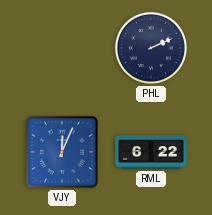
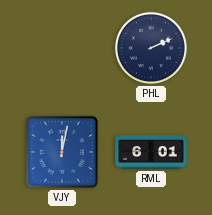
VJY: 12:04 -> 12:02
RML: 6:22 -> 6:01
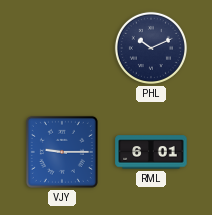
PHL: 2:11 -> 10:11
VJY: 12:02 -> 9:15
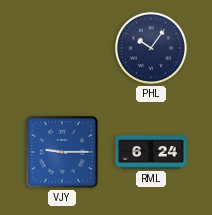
PHL: 10:11 -> 10:06
RML: 6:01 -> 6:24
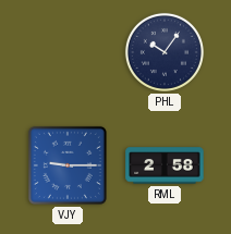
RML: 6:24 -> 2:58
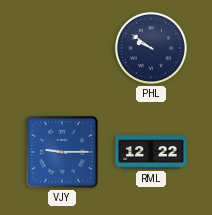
PHL: 10:06 -> 9:51
RML: 2:58 -> 12:22
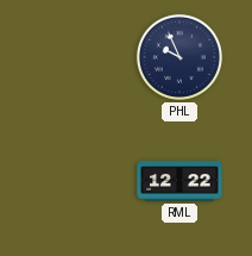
PHL: 9:51 -> 9:56
VJY: 9:15 -> none
